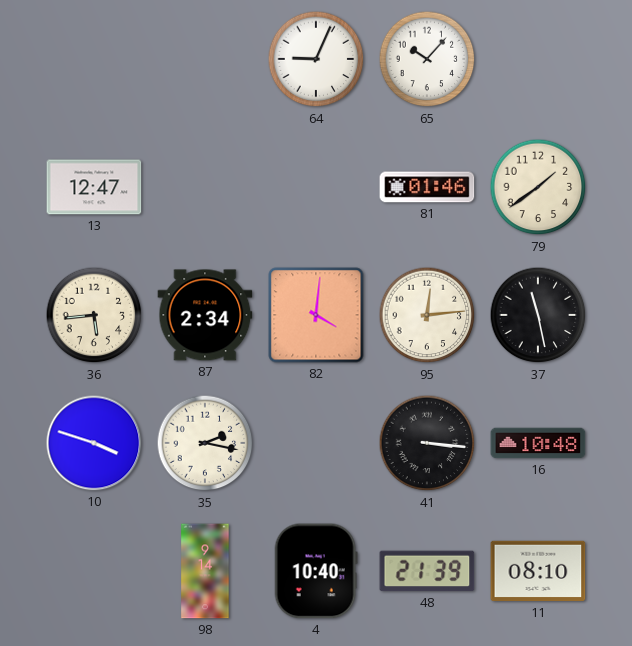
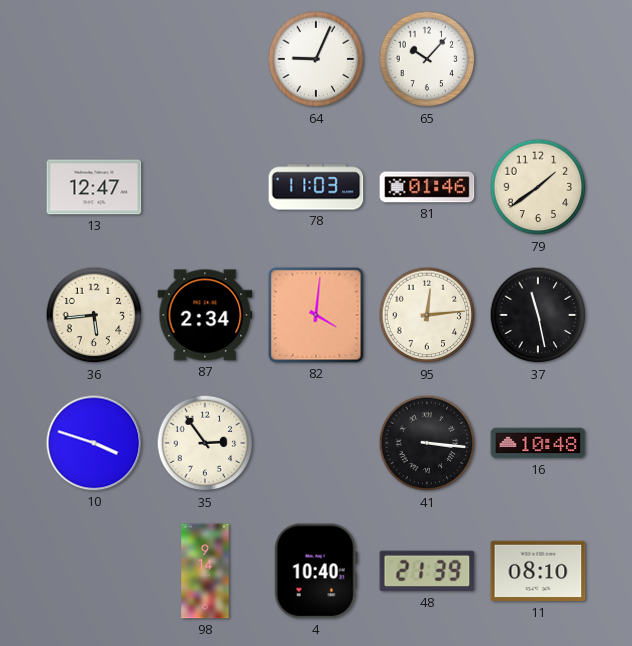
78: none -> 11:03
35: 2:17 -> 2:54
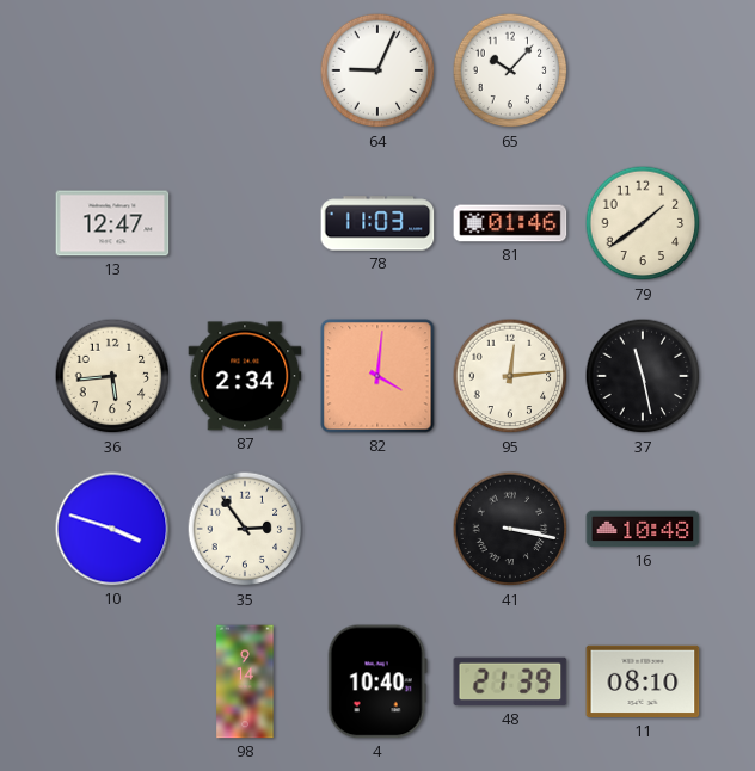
41: 3:16 -> 3:17
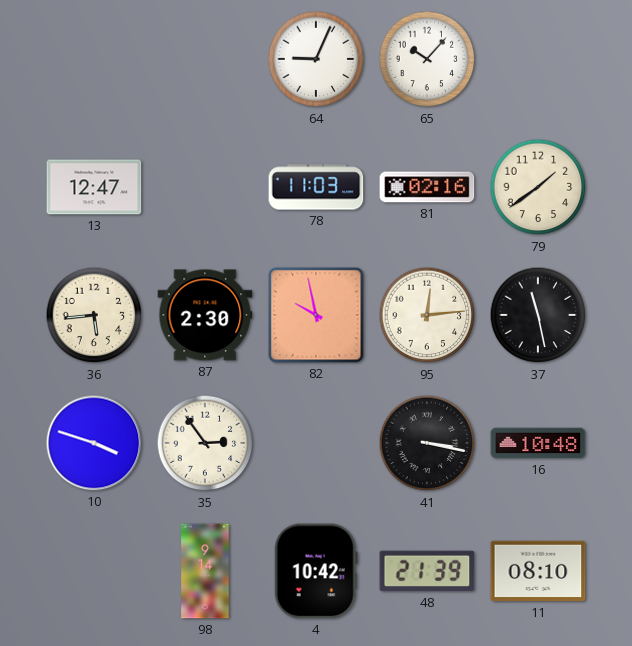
81: 01:46 -> 02:16
87: 2:34 -> 2:30
82: 4:01 -> 9:58
4: 10:40 -> 10:42
